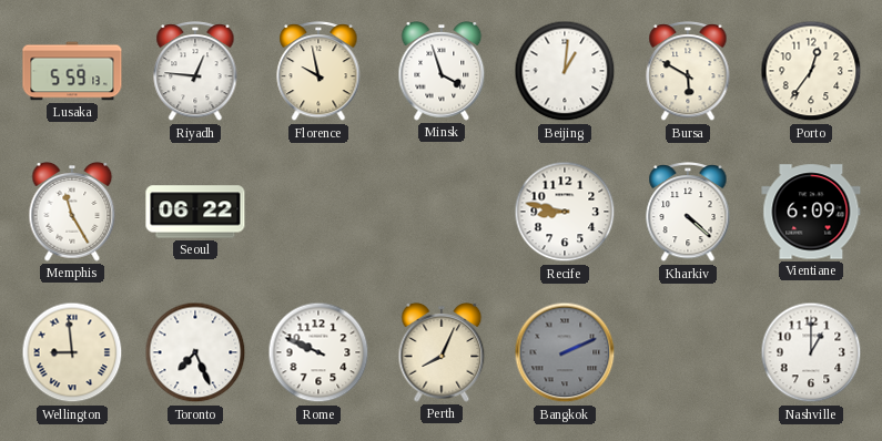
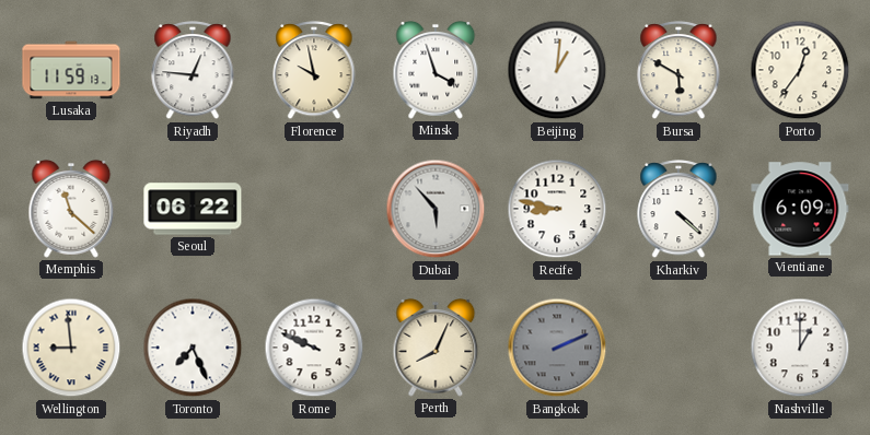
Lusaka: 5:59 -> 11:59
Memphis: 11:25 -> 11:22
Dubai: none -> 5:53
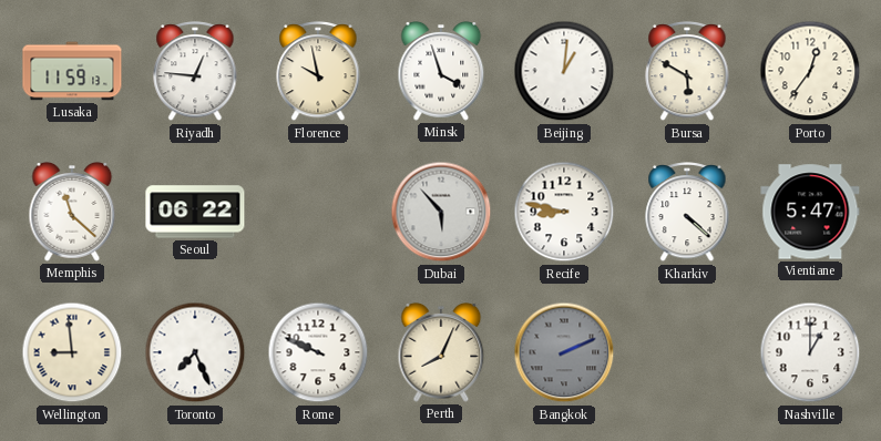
Vientiane: 6:09 -> 5:47
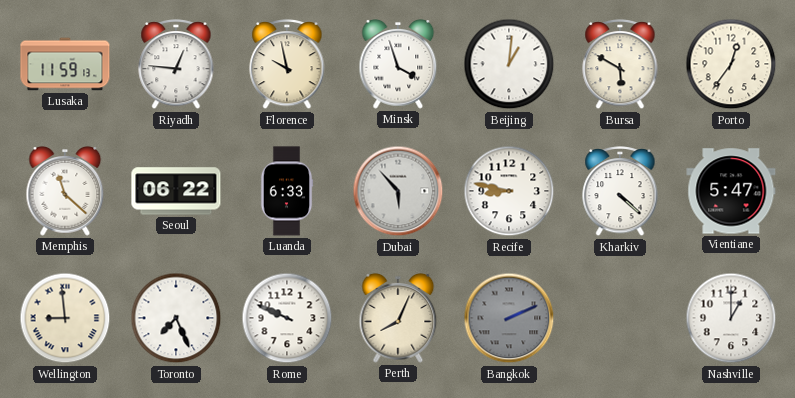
Luanda: none -> 6:33
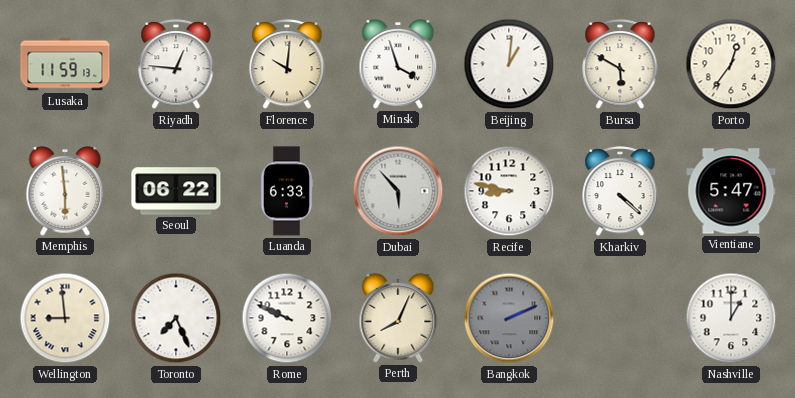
Florence: 9:58 -> 10:01
Memphis: 11:22 -> 5:59
